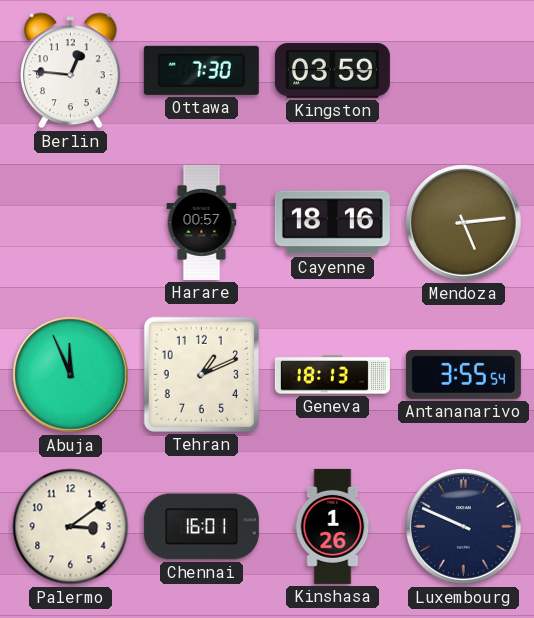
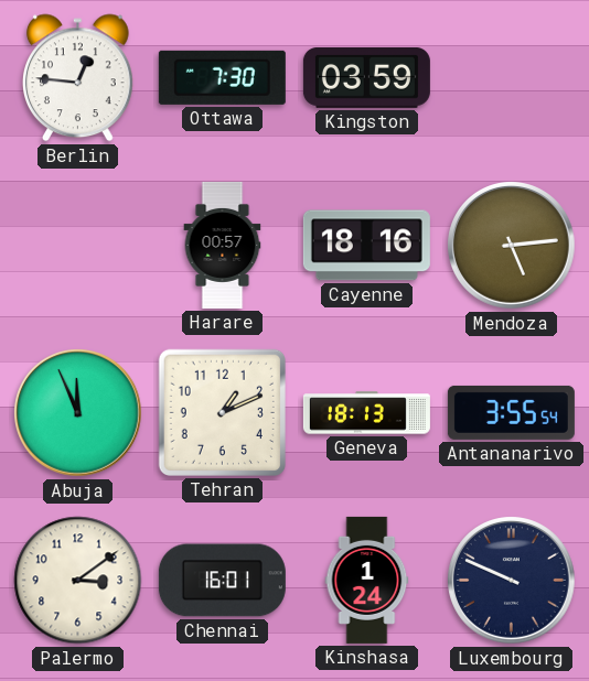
Kinshasa: 1:26 -> 1:24
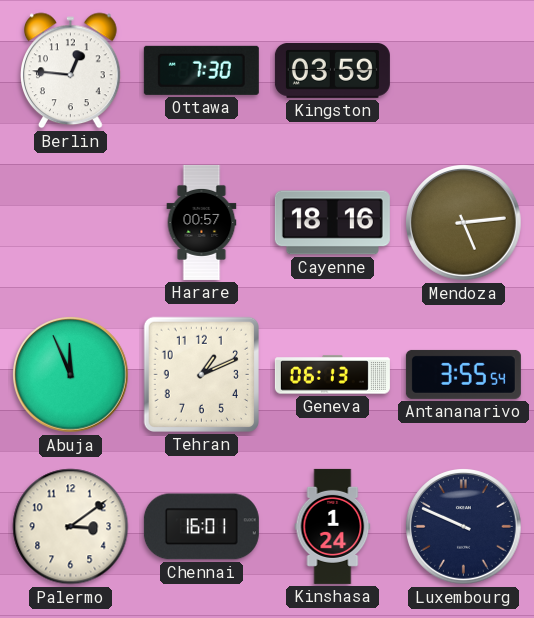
Geneva: 18:13 -> 06:13
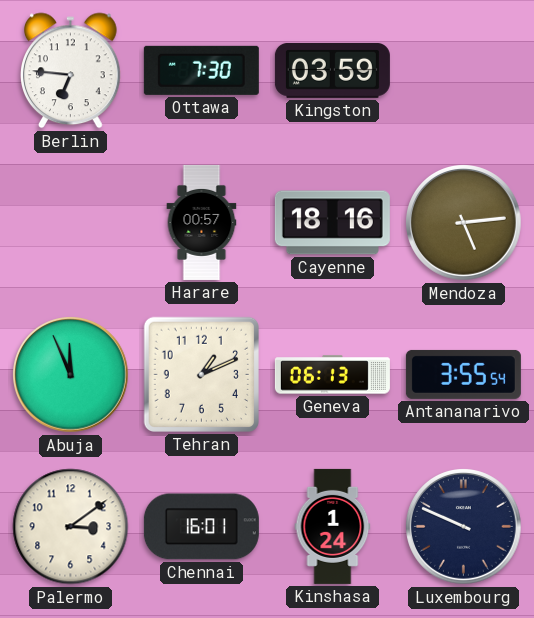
Berlin: 12:46 -> 6:46
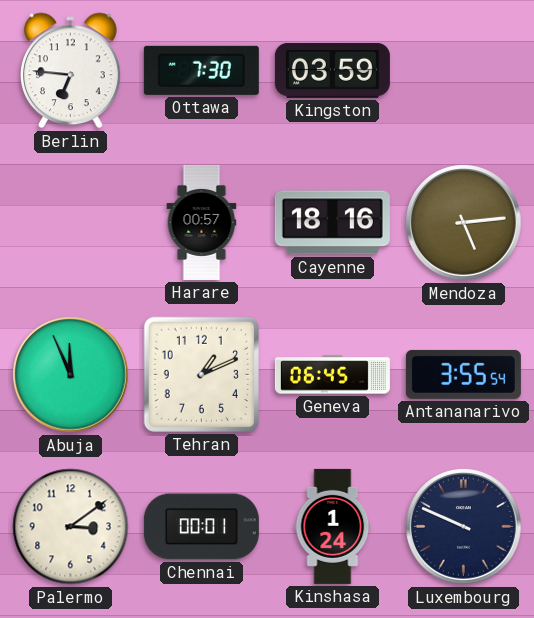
Geneva: 06:13 -> 06:45
Chennai: 16:01 -> 00:01
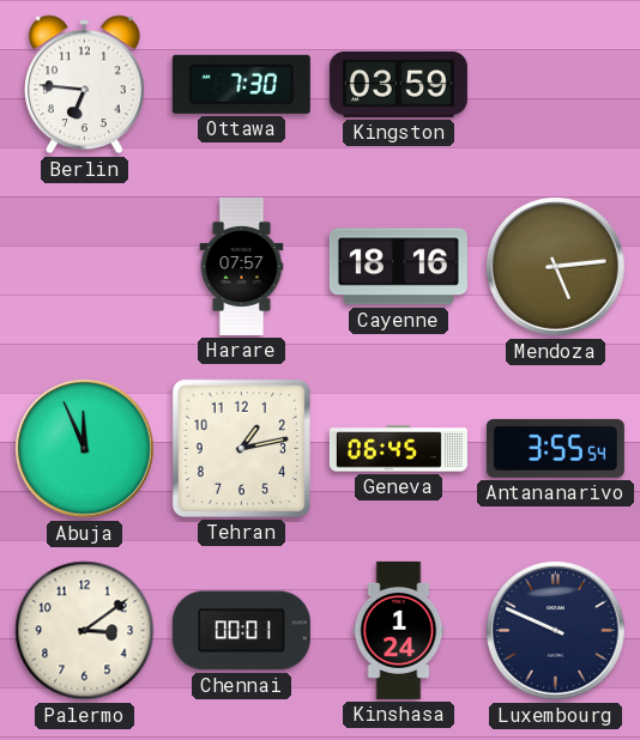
Harare: 00:57 -> 07:57
Tehran: 1:11 -> 1:13
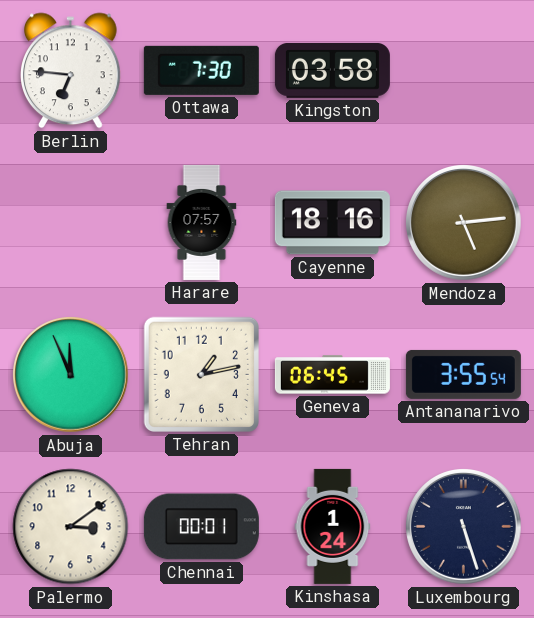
Kingston: 03:59 -> 03:58
Luxembourg: 9:49 -> 5:27
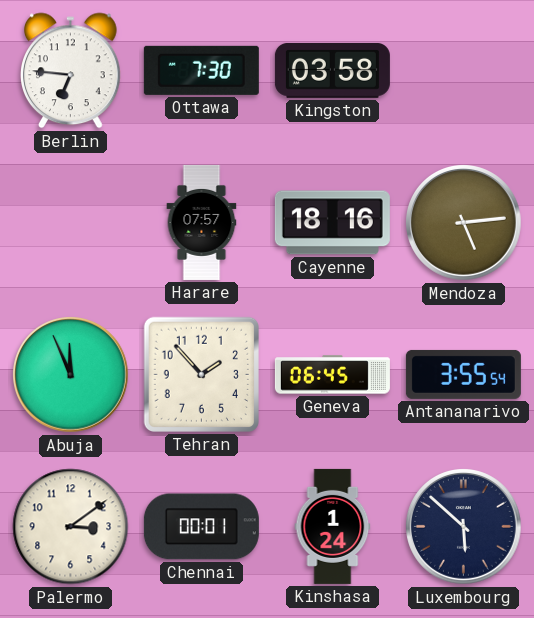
Tehran: 1:13 -> 1:53
Luxembourg: 5:27 -> 5:52
